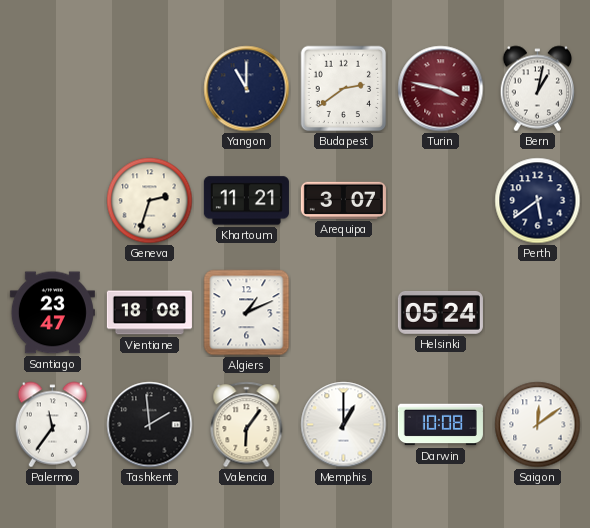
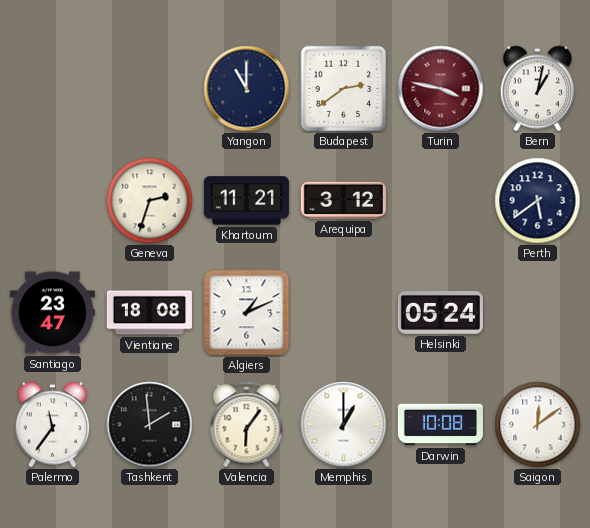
Arequipa: 3:07 -> 3:12
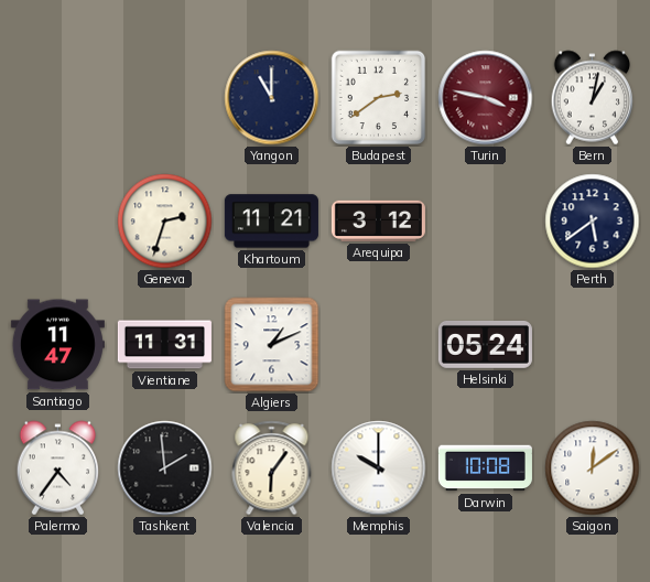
Santiago: 23:47 -> 11:47
Vientiane: 18:08 -> 11:31
Palermo: 11:36 -> 4:36
Memphis: 1:00 -> 10:00
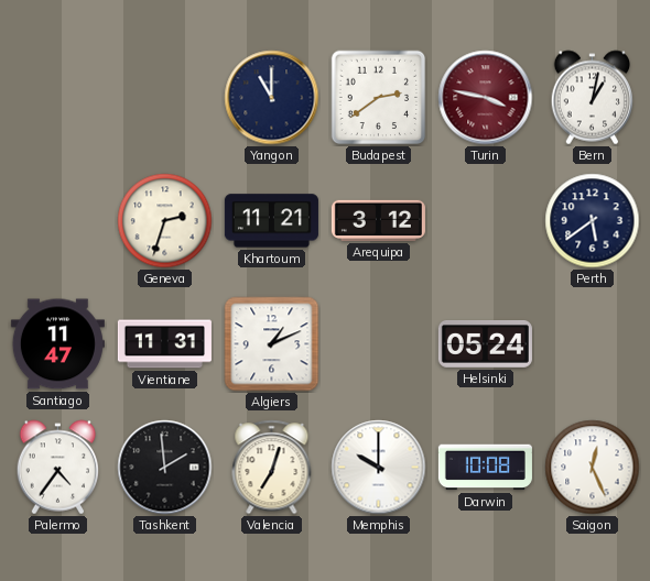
Valencia: 6:06 -> 7:03
Saigon: 12:09 -> 12:26
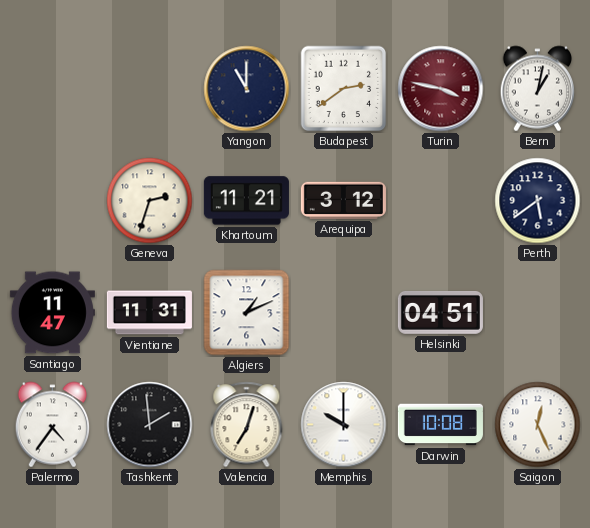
Helsinki: 05:24 -> 04:51
